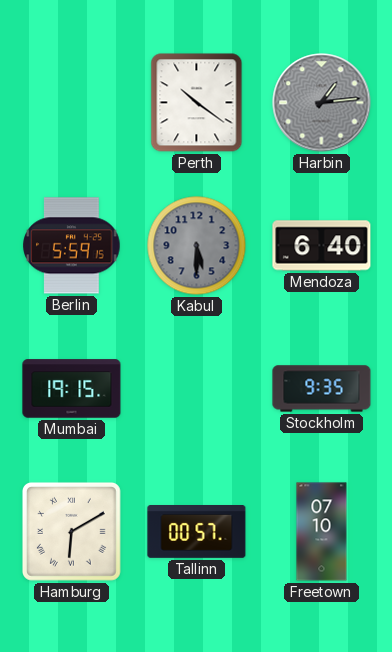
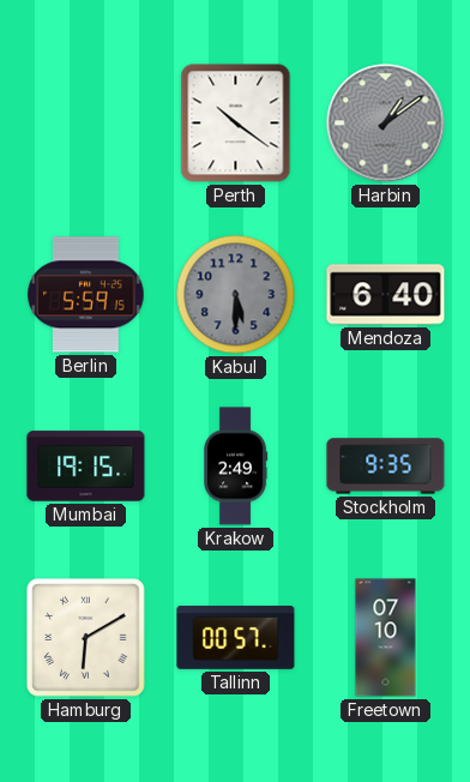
Harbin: 1:14 -> 1:09
Krakow: none -> 2:49
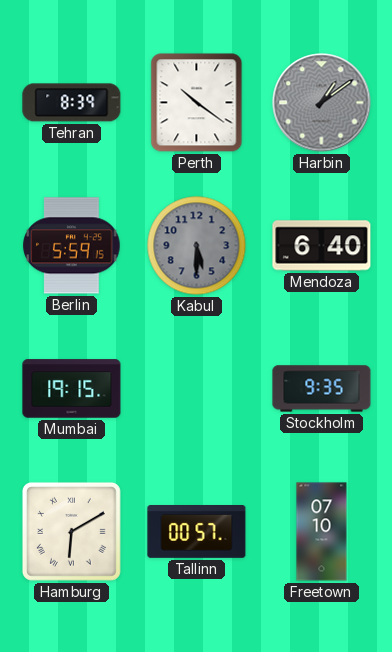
Tehran: none -> 8:39
Krakow: 2:49 -> none
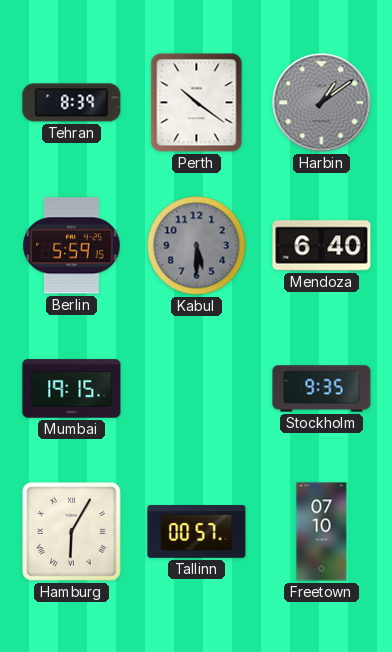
Hamburg: 6:10 -> 6:05
